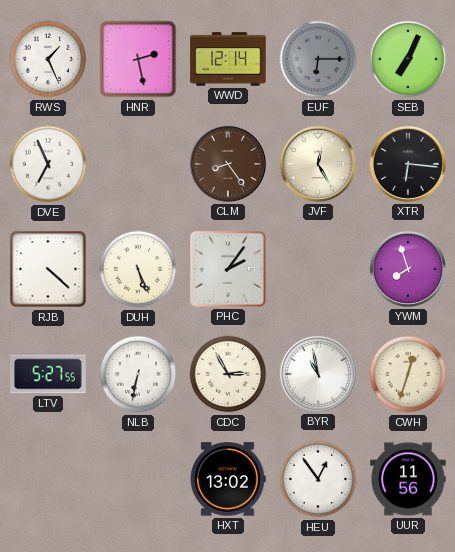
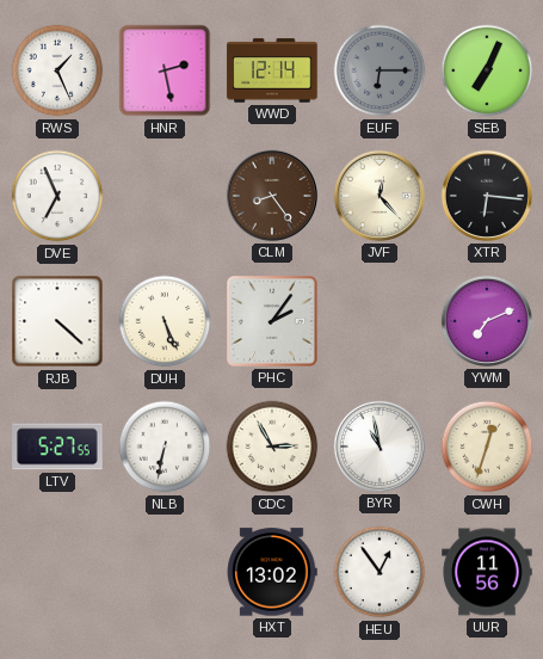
JVF: 12:25 -> 12:23
YWM: 7:57 -> 7:11
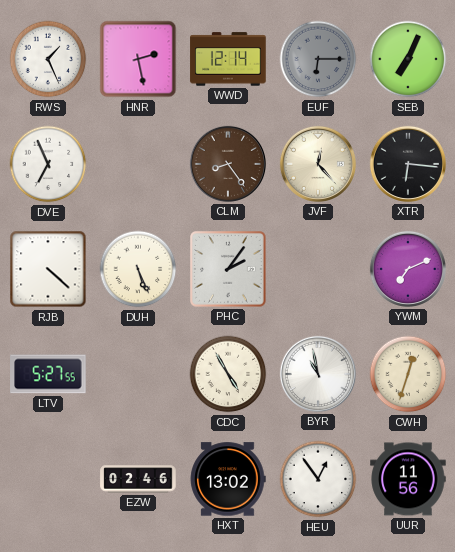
NLB: 6:32 -> none
CDC: 2:55 -> 4:55
EZW: none -> 02:46
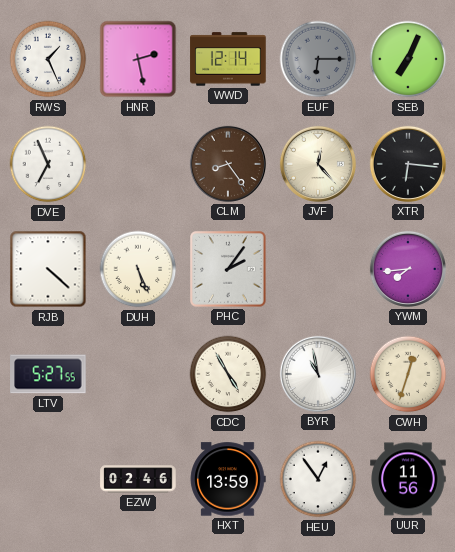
YWM: 7:11 -> 7:44
HXT: 13:02 -> 13:59
